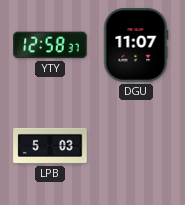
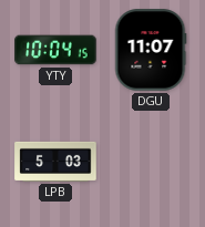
YTY: 12:58 -> 10:04
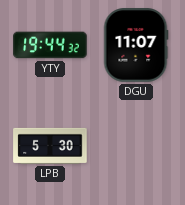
YTY: 10:04 -> 19:44
LPB: 5:03 -> 5:30
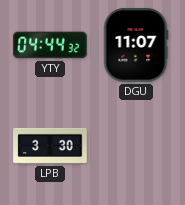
YTY: 19:44 -> 04:44
LPB: 5:30 -> 3:30
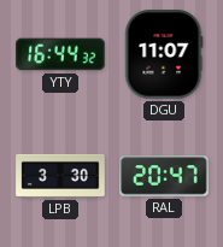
YTY: 04:44 -> 16:44
RAL: none -> 20:47
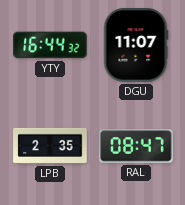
LPB: 3:30 -> 2:35
RAL: 20:47 -> 08:47
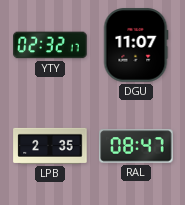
YTY: 16:44 -> 02:32
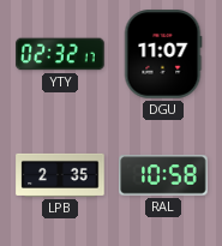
RAL: 08:47 -> 10:58
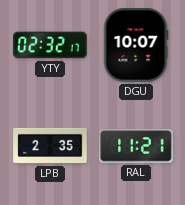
DGU: 11:07 -> 10:07
RAL: 10:58 -> 11:21
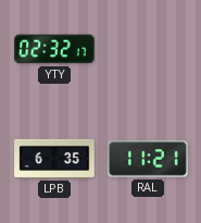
DGU: 10:07 -> none
LPB: 2:35 -> 6:35
